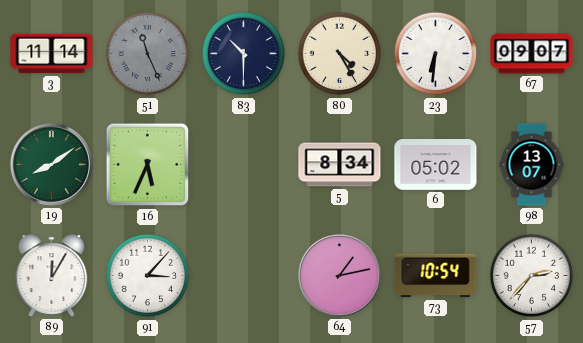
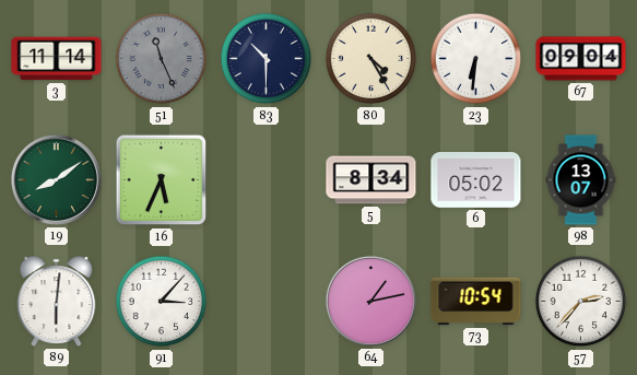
67: 09:07 -> 09:04
89: 12:05 -> 6:01
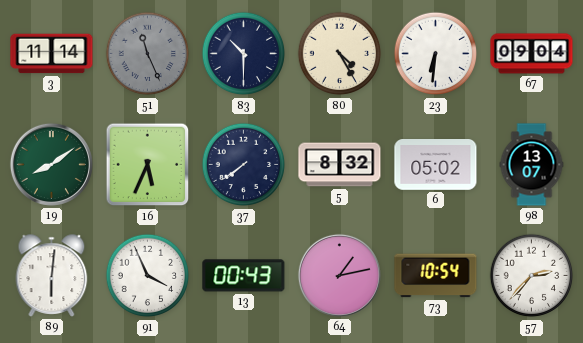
37: none -> 7:39
5: 8:34 -> 8:32
91: 3:07 -> 3:56
13: none -> 00:43
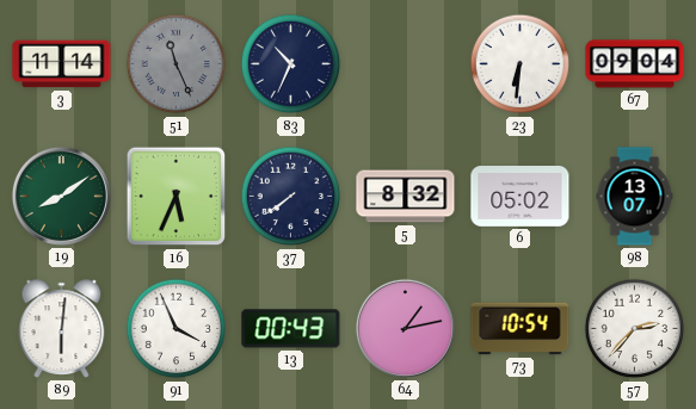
83: 10:30 -> 10:34
80: 4:25 -> none
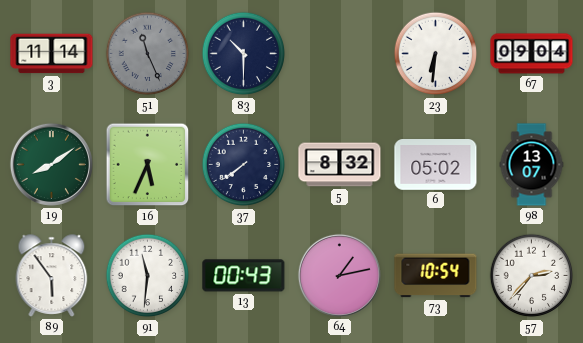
83: 10:34 -> 10:30
89: 6:01 -> 5:54
91: 3:56 -> 11:31
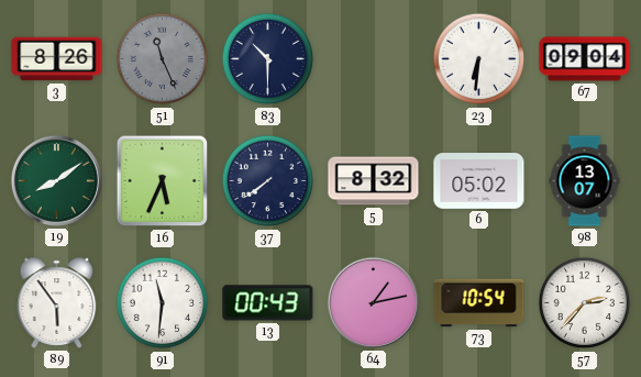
3: 11:14 -> 8:26
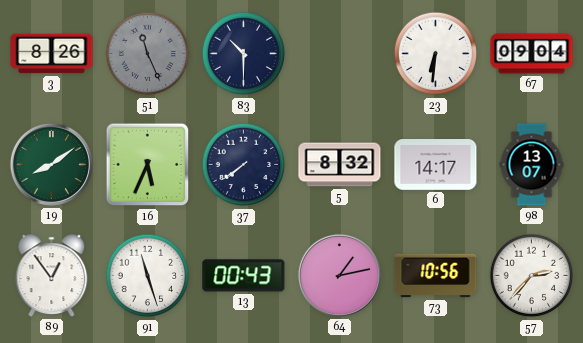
6: 05:02 -> 14:17
89: 5:54 -> 12:54
91: 11:31 -> 11:27
73: 10:54 -> 10:56
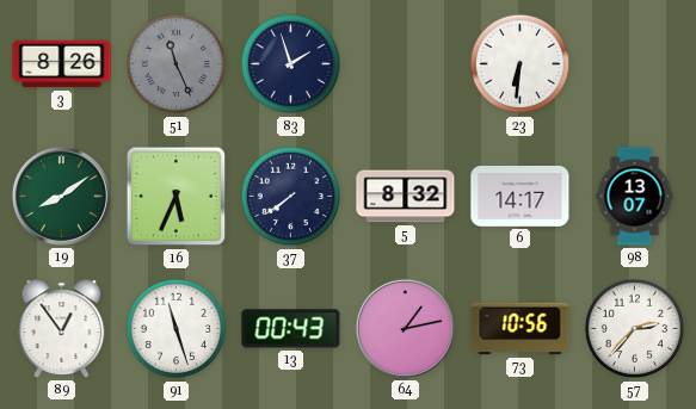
83: 10:30 -> 1:57
67: 09:04 -> none
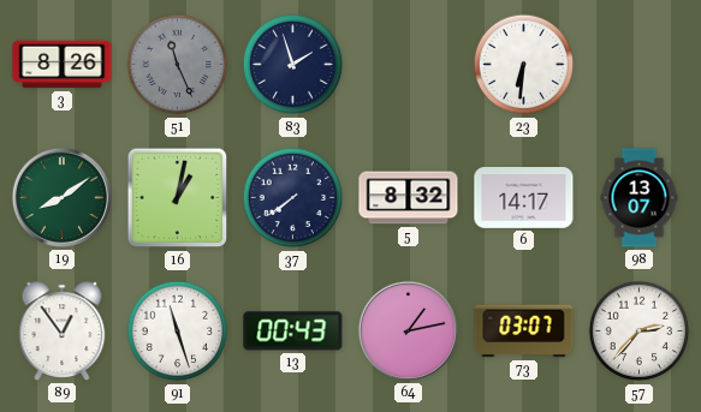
16: 5:34 -> 1:02
73: 10:56 -> 03:07
